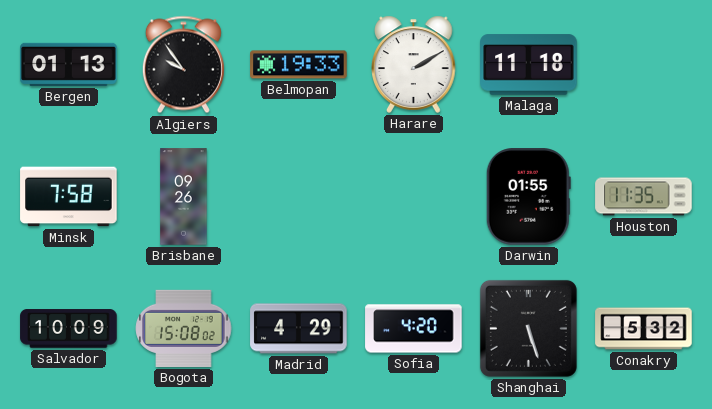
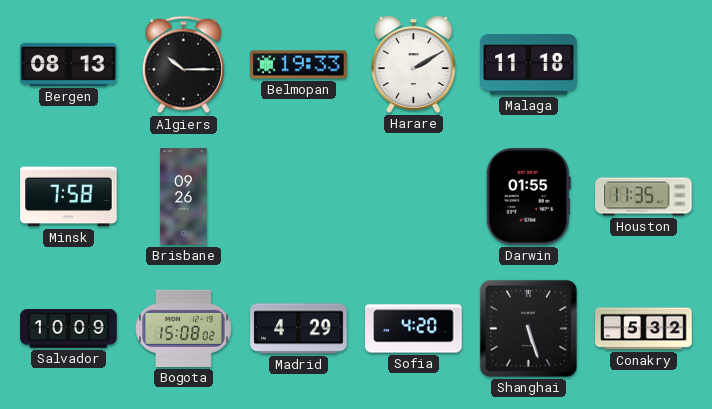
Bergen: 01:13 -> 08:13
Algiers: 9:54 -> 10:15
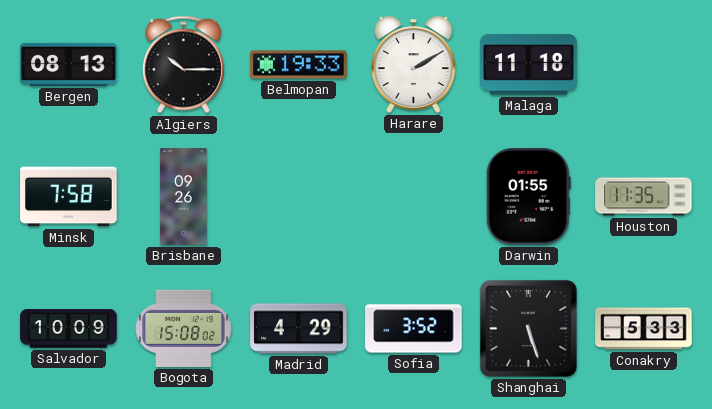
Sofia: 4:20 -> 3:52
Conakry: 5:32 -> 5:33
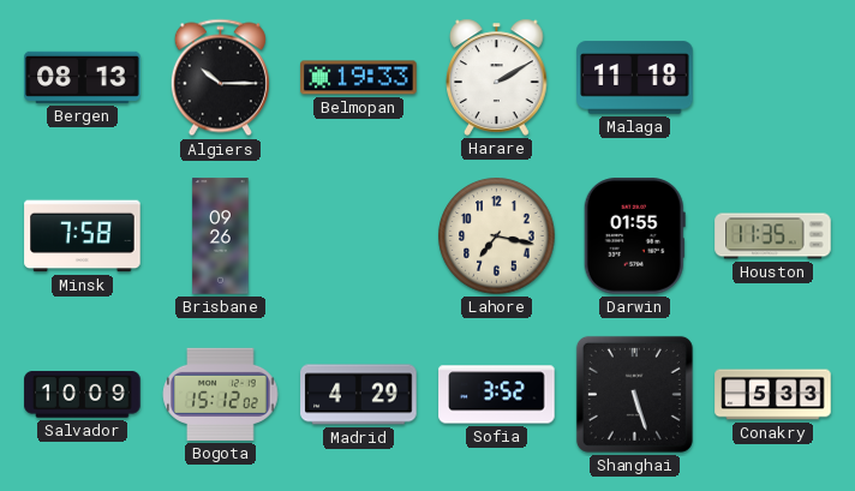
Lahore: none -> 7:17
Bogota: 15:08 -> 15:12
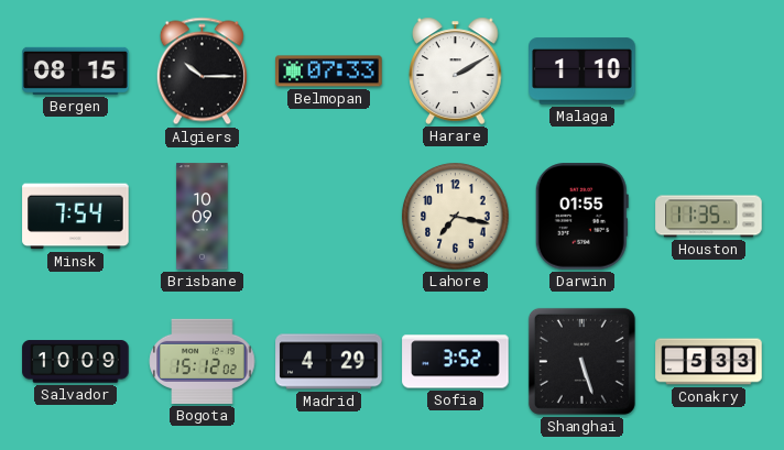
Bergen: 08:13 -> 08:15
Belmopan: 19:33 -> 07:33
Malaga: 11:18 -> 1:10
Minsk: 7:58 -> 7:54
Brisbane: 09:26 -> 10:09
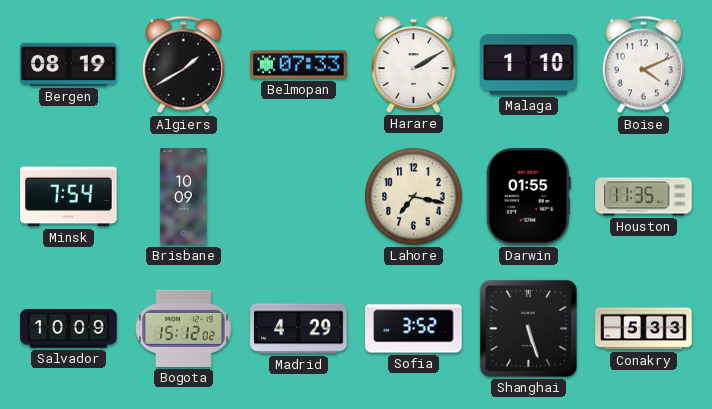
Bergen: 08:15 -> 08:19
Algiers: 10:15 -> 1:40
Boise: none -> 4:11
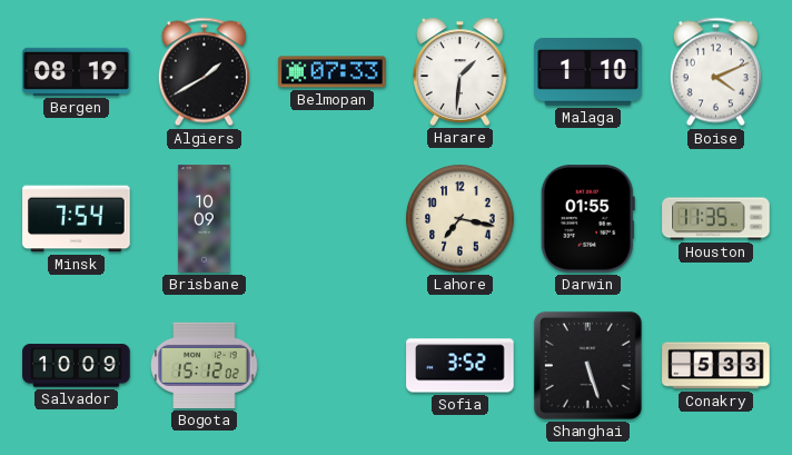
Harare: 2:10 -> 1:31
Madrid: 4:29 -> none
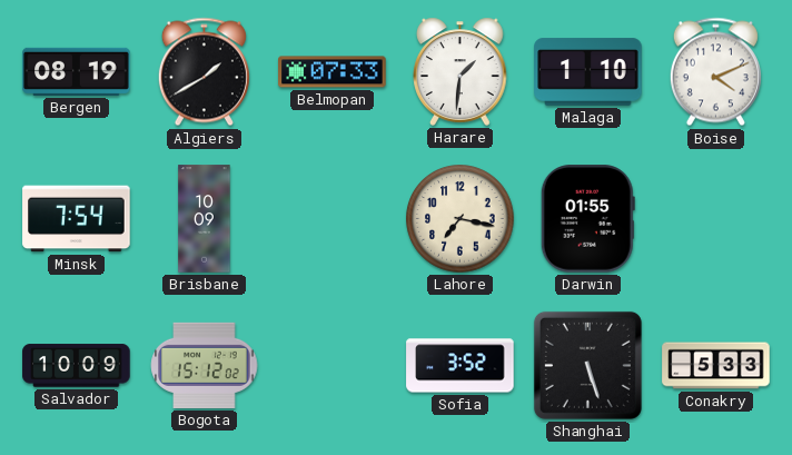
Houston: 11:35 -> none
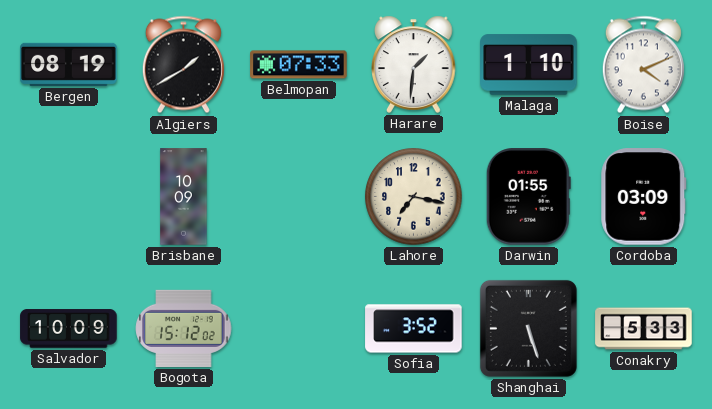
Minsk: 7:54 -> none
Cordoba: none -> 03:09
